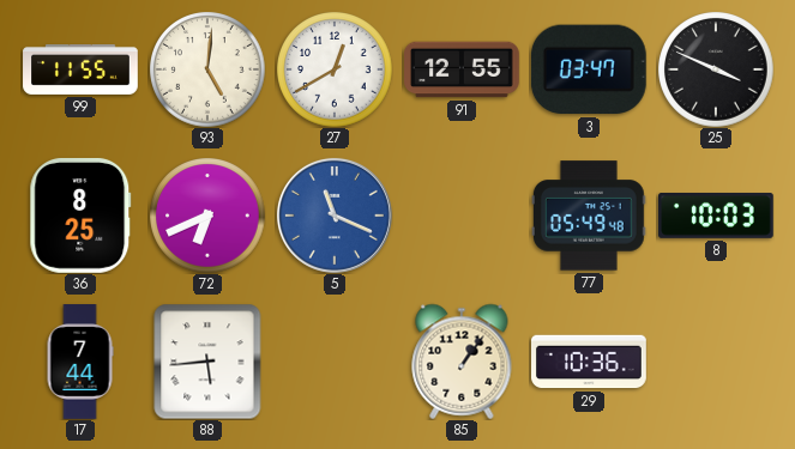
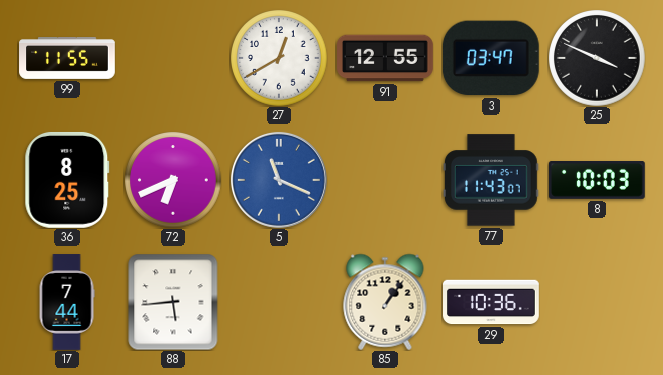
93: 5:01 -> none
77: 05:49 -> 11:43
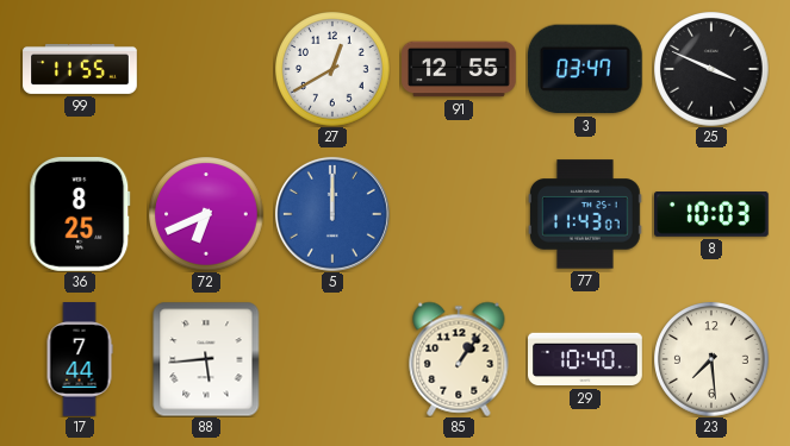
5: 11:19 -> 12:00
29: 10:36 -> 10:40
23: none -> 7:29
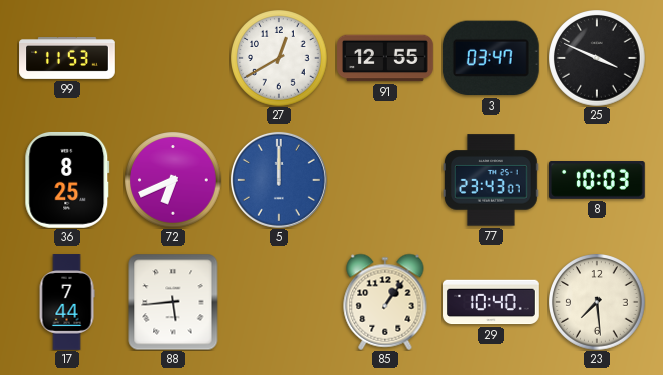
99: 11:55 -> 11:53
77: 11:43 -> 23:43
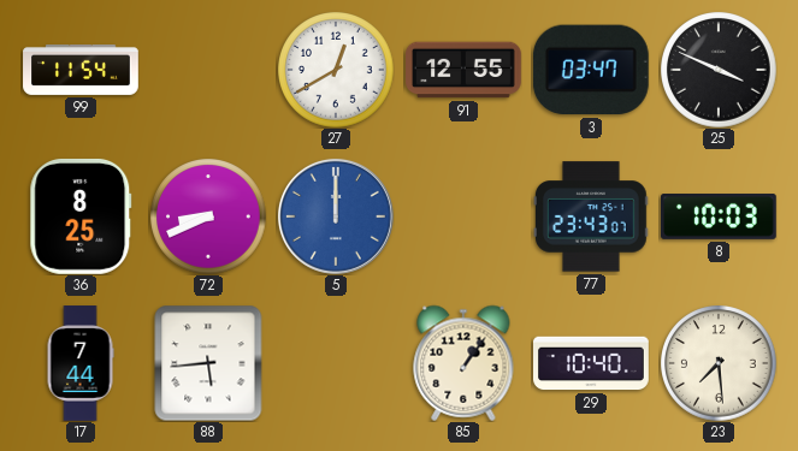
99: 11:53 -> 11:54
72: 6:41 -> 8:41
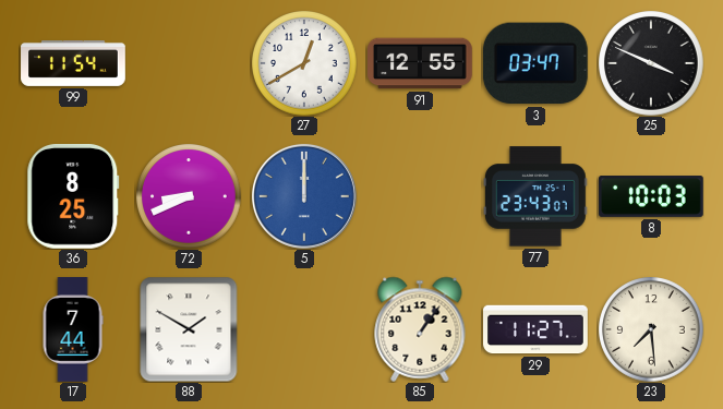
88: 5:44 -> 1:50
29: 10:40 -> 11:27
